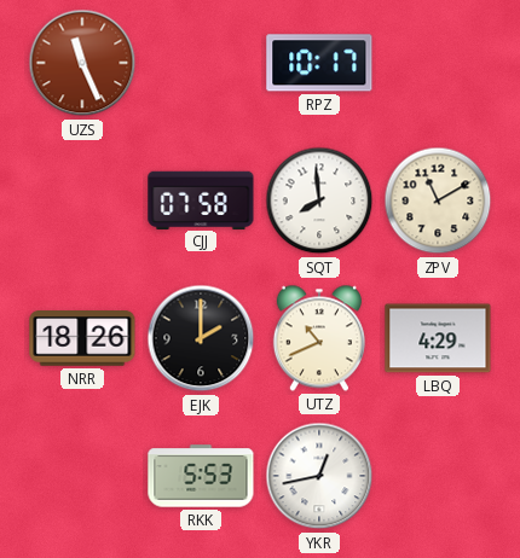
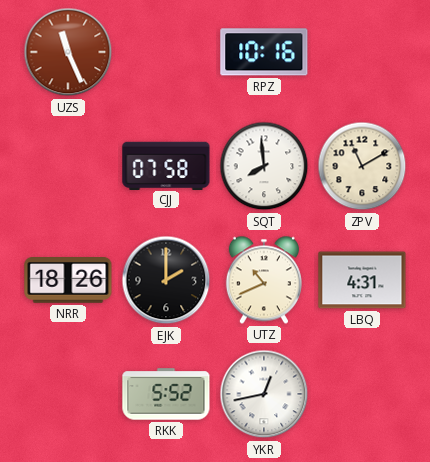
RPZ: 10:17 -> 10:16
LBQ: 4:29 -> 4:31
RKK: 5:53 -> 5:52
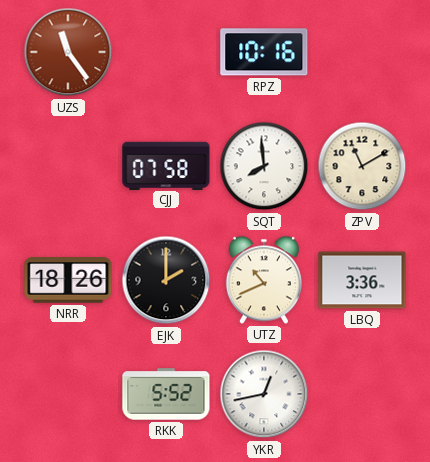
UZS: 11:26 -> 11:24
LBQ: 4:31 -> 3:36
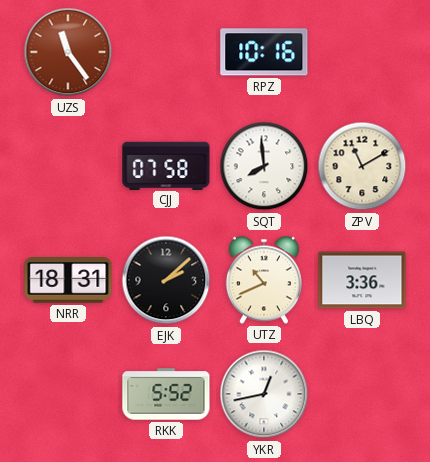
NRR: 18:26 -> 18:31
EJK: 2:00 -> 2:08
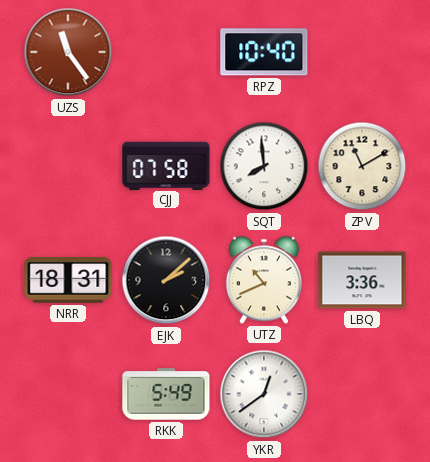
RPZ: 10:16 -> 10:40
RKK: 5:52 -> 5:49
YKR: 12:43 -> 12:39
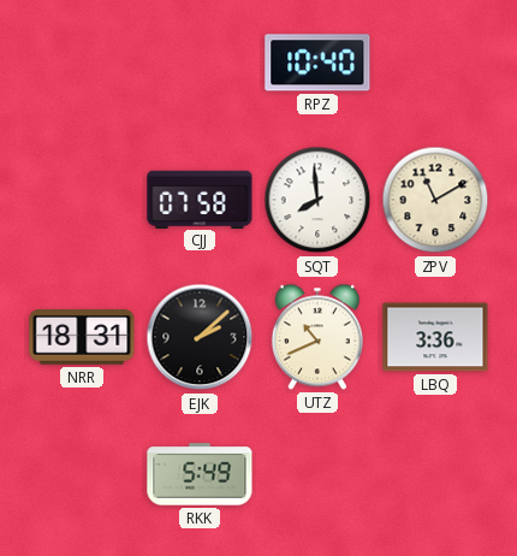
UZS: 11:24 -> none
YKR: 12:39 -> none
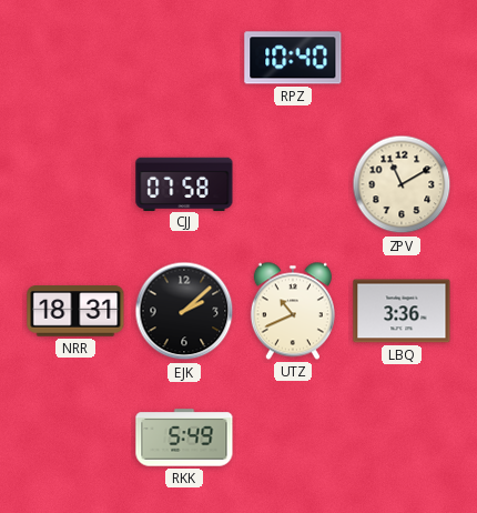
SQT: 7:59 -> none
